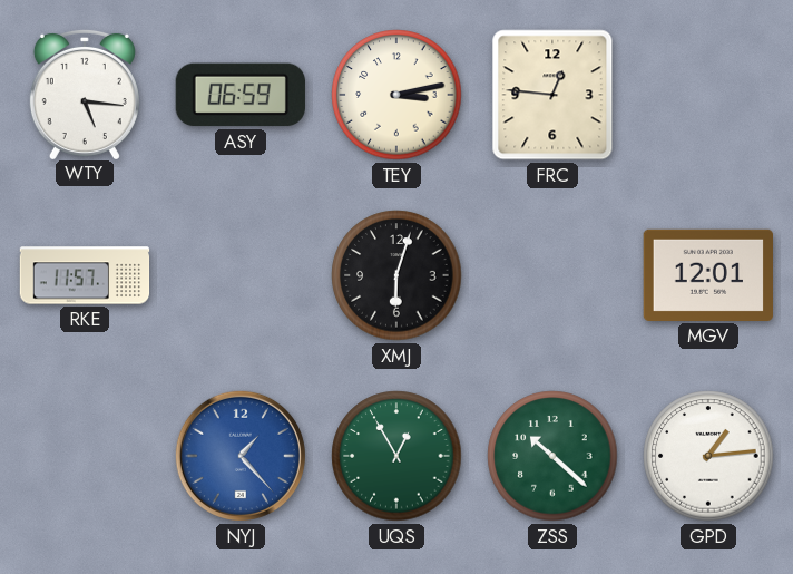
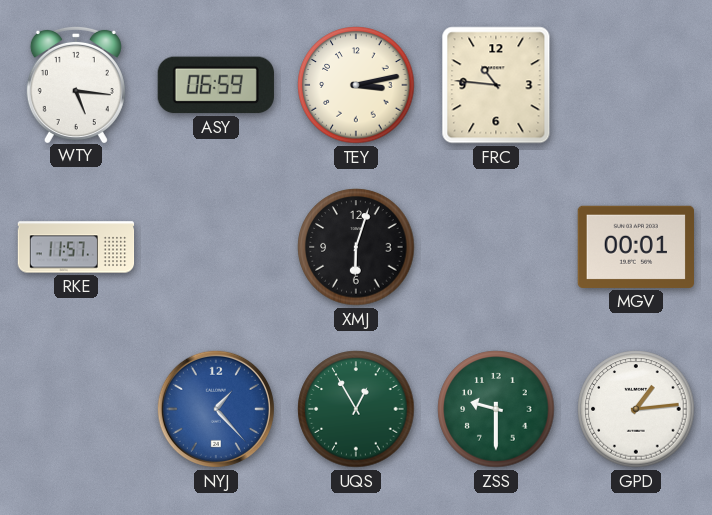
FRC: 12:46 -> 10:46
MGV: 12:01 -> 00:01
ZSS: 10:22 -> 9:30
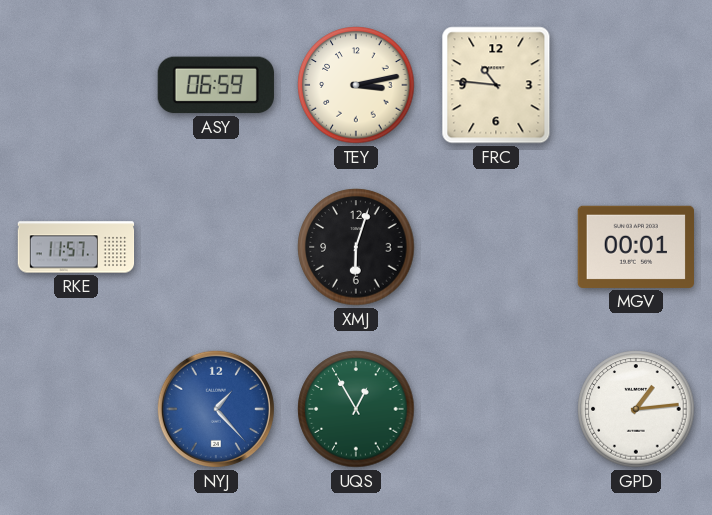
WTY: 5:16 -> none
ZSS: 9:30 -> none
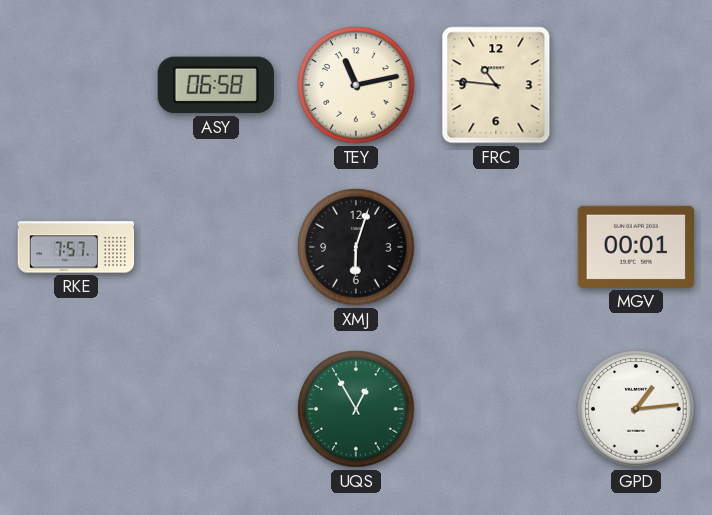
ASY: 06:59 -> 06:58
TEY: 3:13 -> 11:13
RKE: 11:57 -> 7:57
NYJ: 1:23 -> none
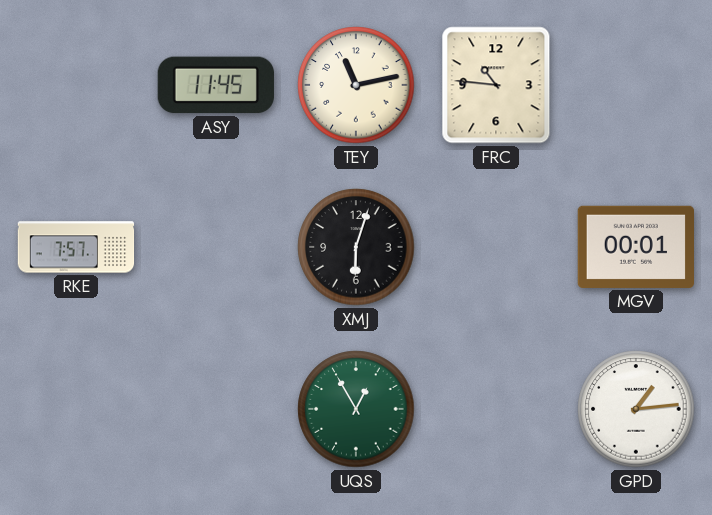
ASY: 06:58 -> 11:45
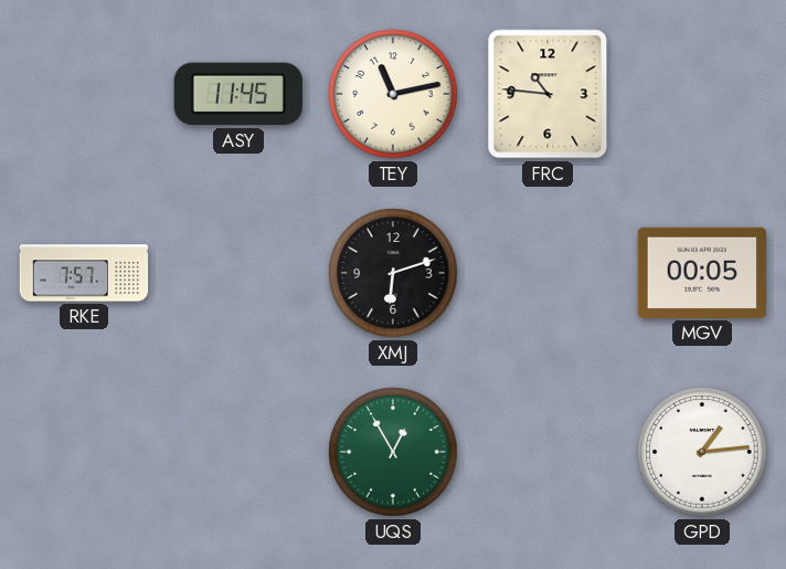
XMJ: 6:03 -> 6:12
MGV: 00:01 -> 00:05
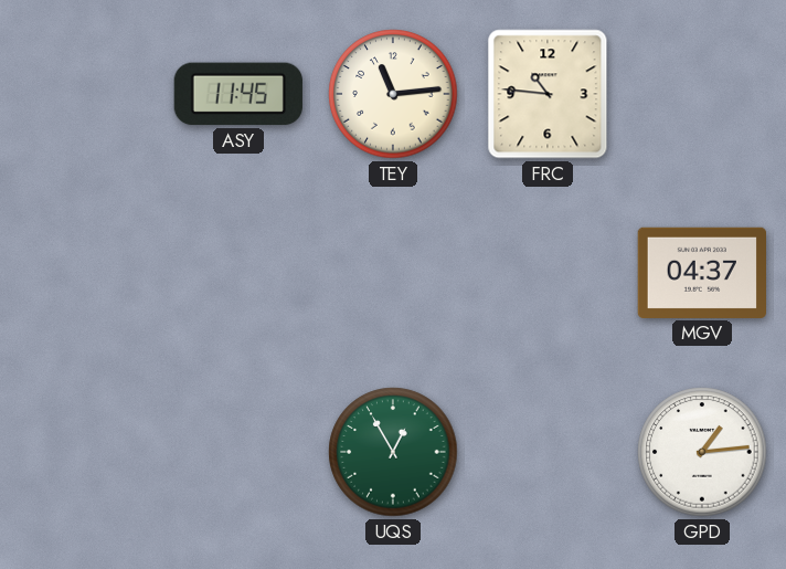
TEY: 11:13 -> 11:14
RKE: 7:57 -> none
XMJ: 6:12 -> none
MGV: 00:05 -> 04:37
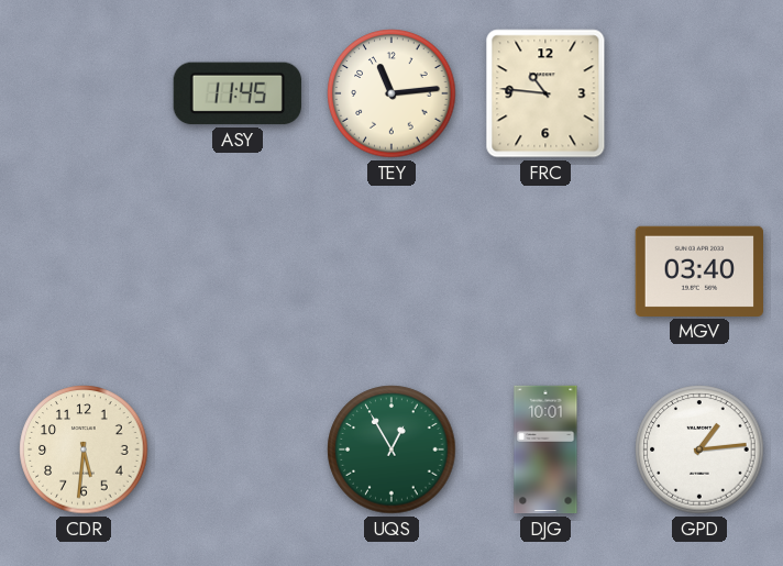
MGV: 04:37 -> 03:40
CDR: none -> 5:31
DJG: none -> 10:01
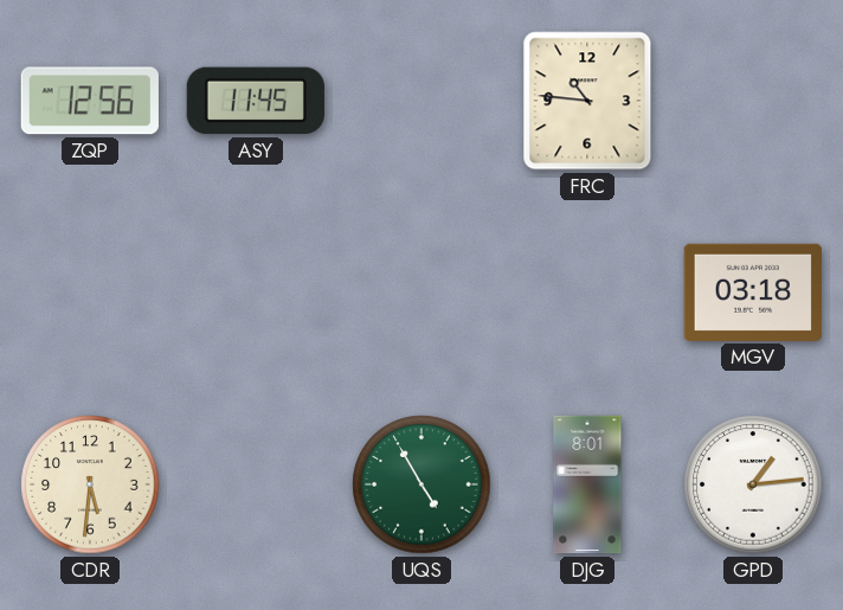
ZQP: none -> 12:56
TEY: 11:14 -> none
MGV: 03:40 -> 03:18
UQS: 12:55 -> 4:55
DJG: 10:01 -> 8:01
